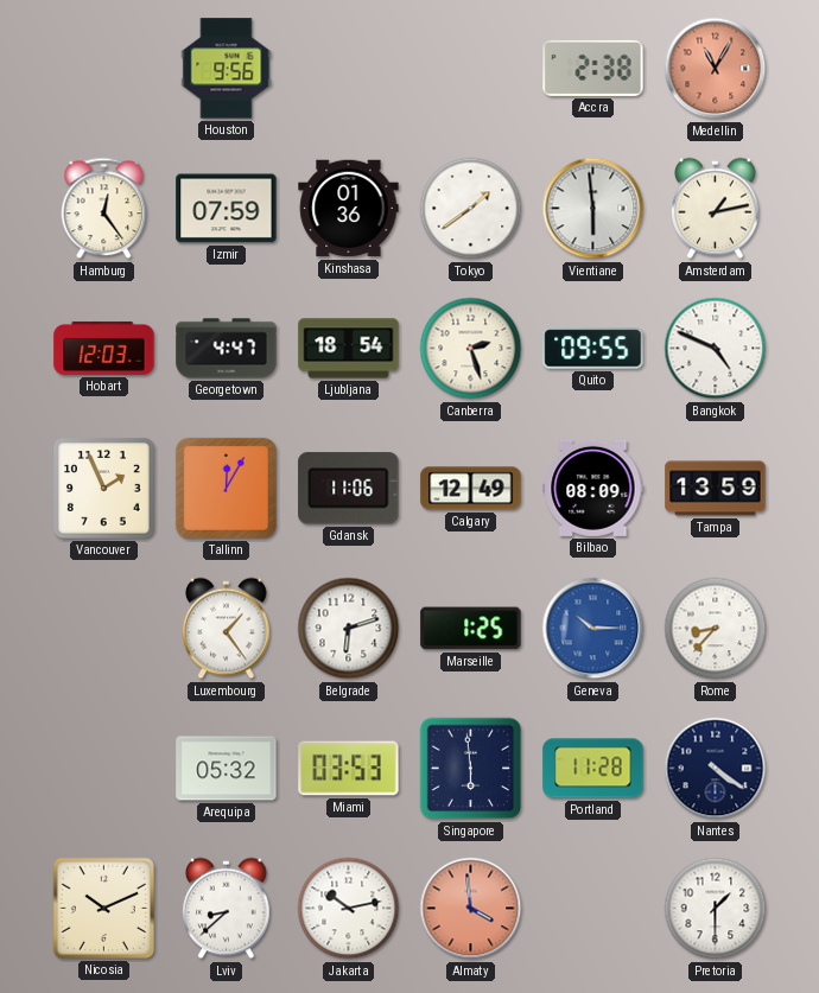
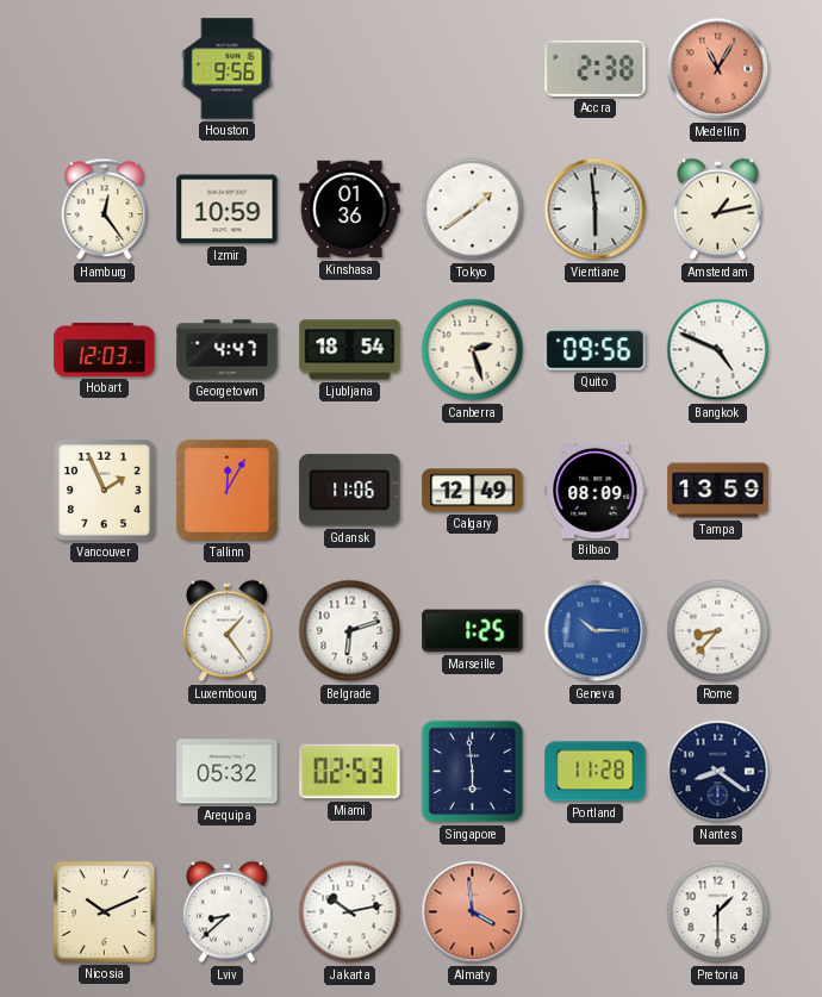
Izmir: 07:59 -> 10:59
Quito: 09:55 -> 09:56
Miami: 03:53 -> 02:53
Nantes: 4:21 -> 8:21
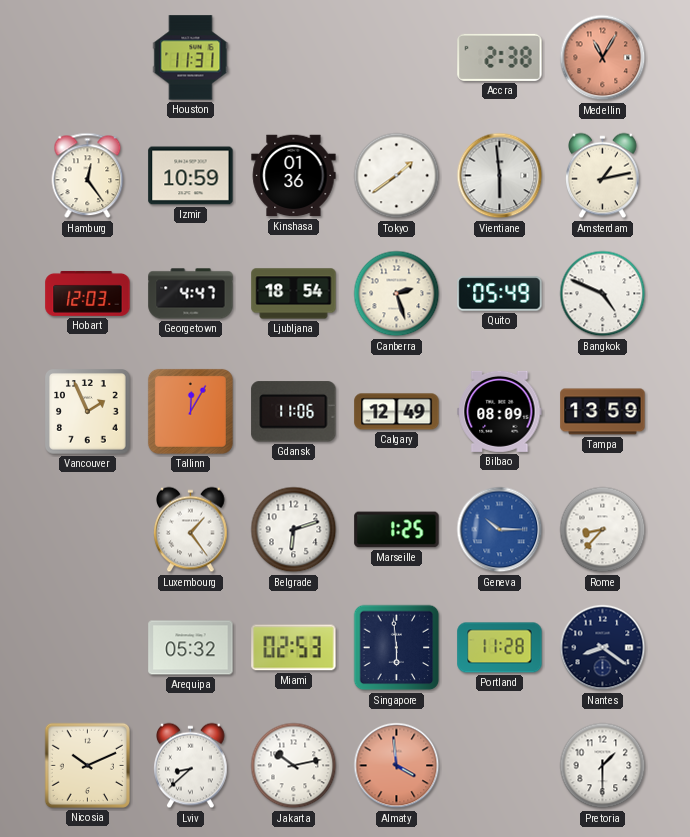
Houston: 9:56 -> 11:31
Quito: 09:56 -> 05:49
